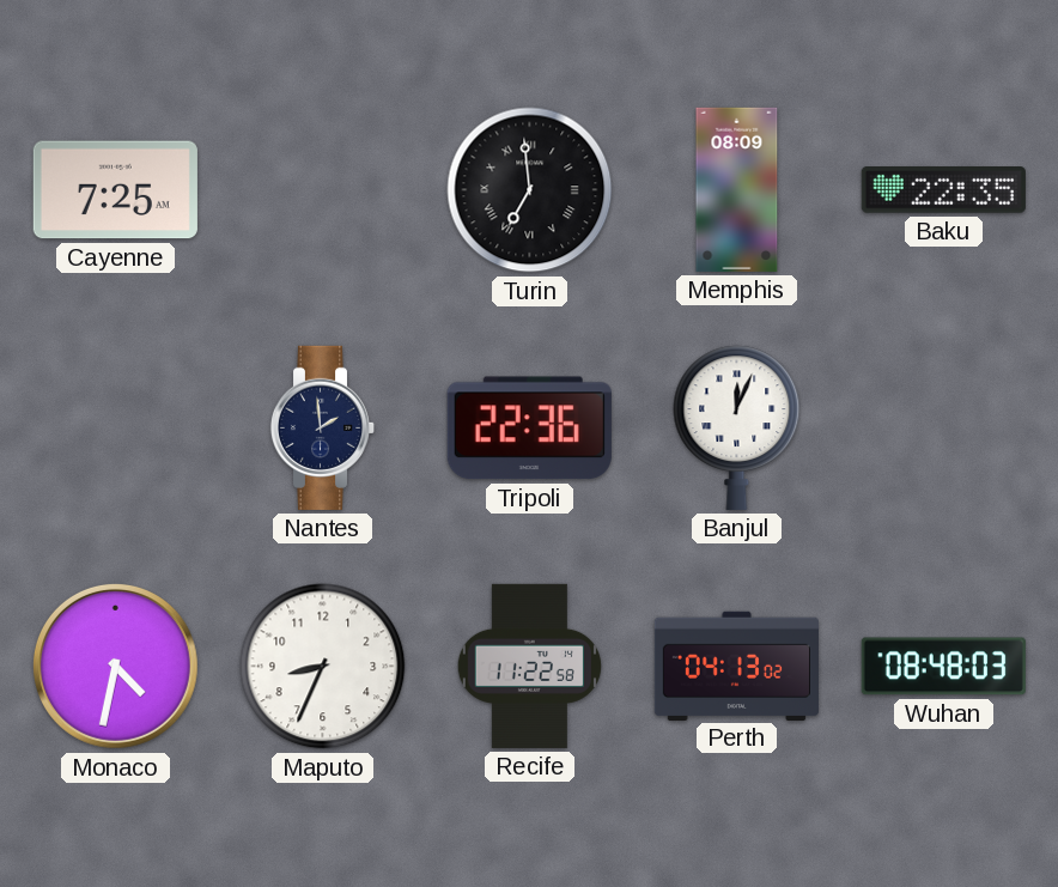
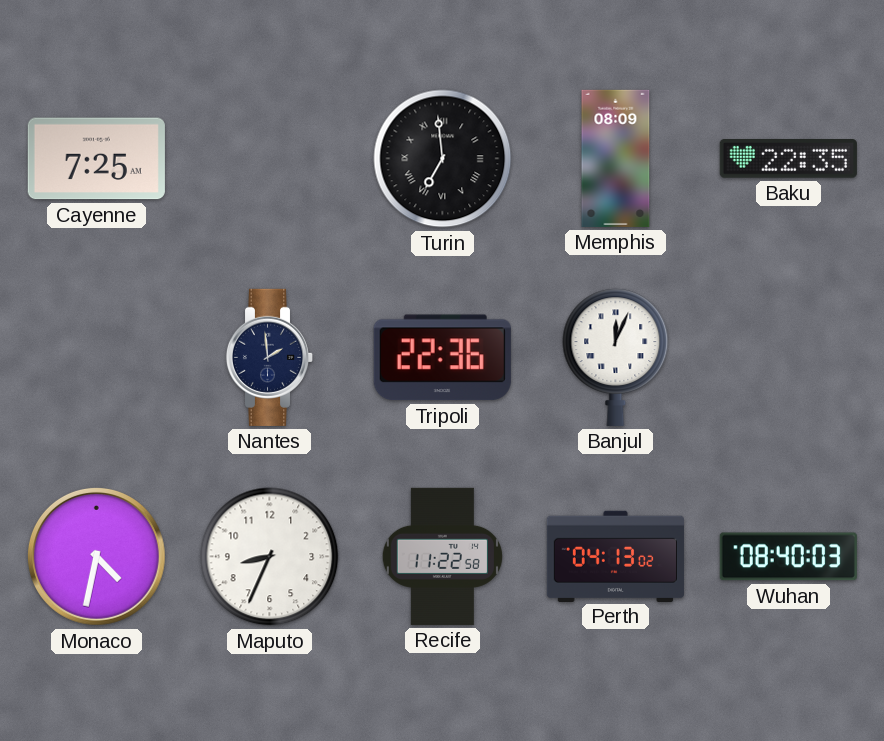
Wuhan: 08:48 -> 08:40
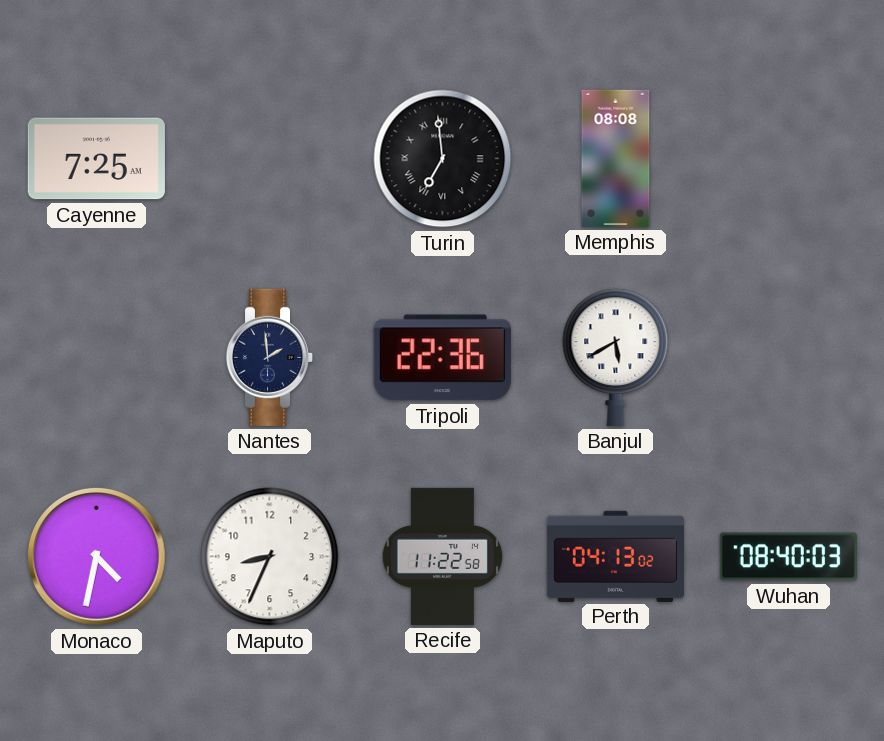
Memphis: 08:09 -> 08:08
Baku: 22:35 -> none
Banjul: 12:04 -> 5:40
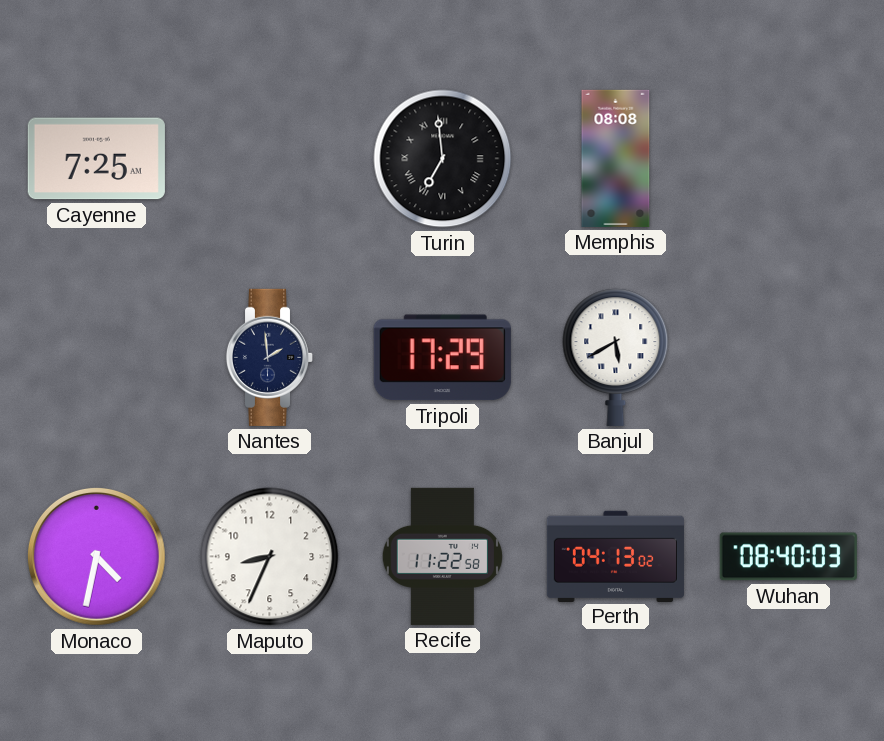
Tripoli: 22:36 -> 17:29
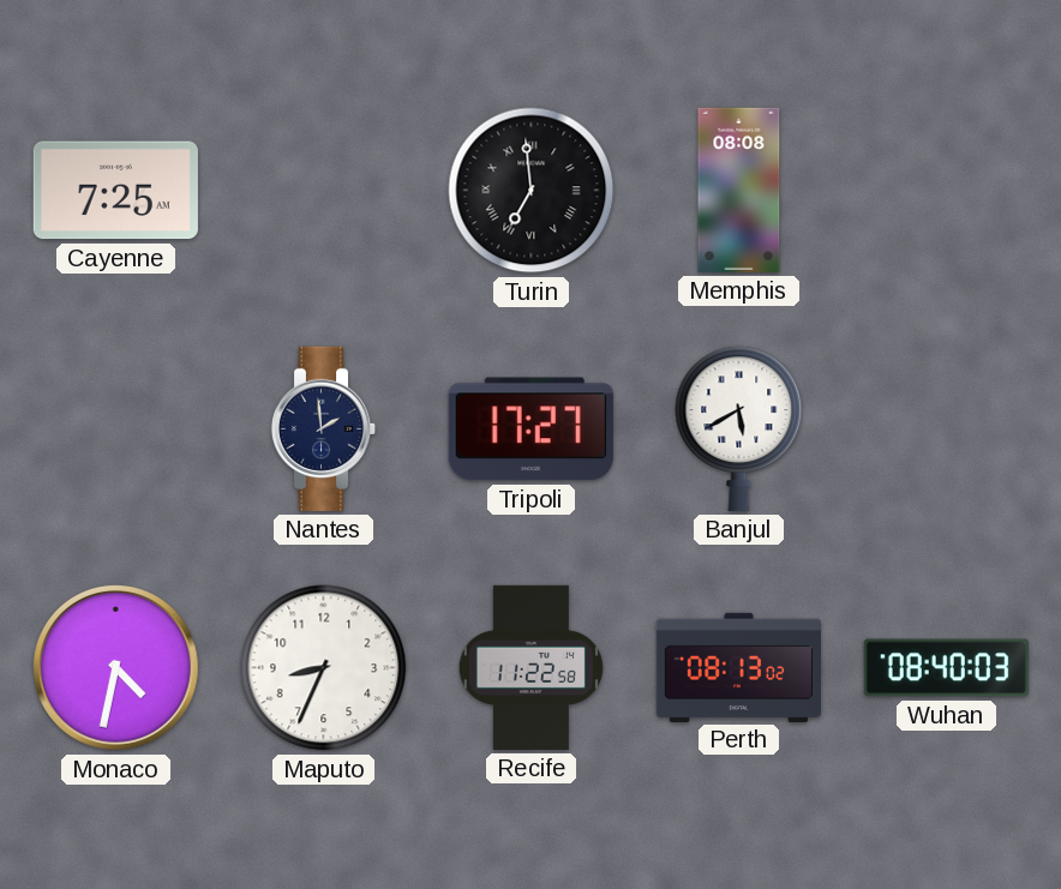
Tripoli: 17:29 -> 17:27
Perth: 04:13 -> 08:13
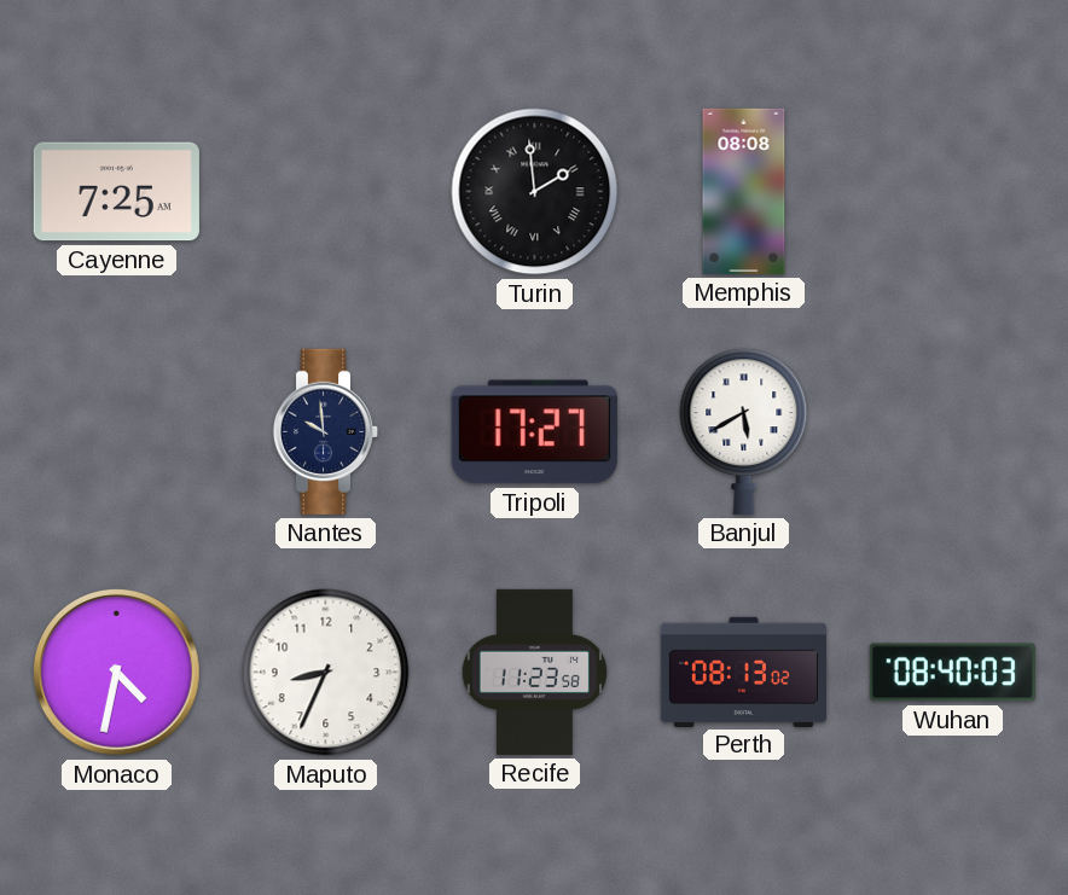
Turin: 6:59 -> 1:59
Nantes: 1:59 -> 9:59
Recife: 11:22 -> 11:23
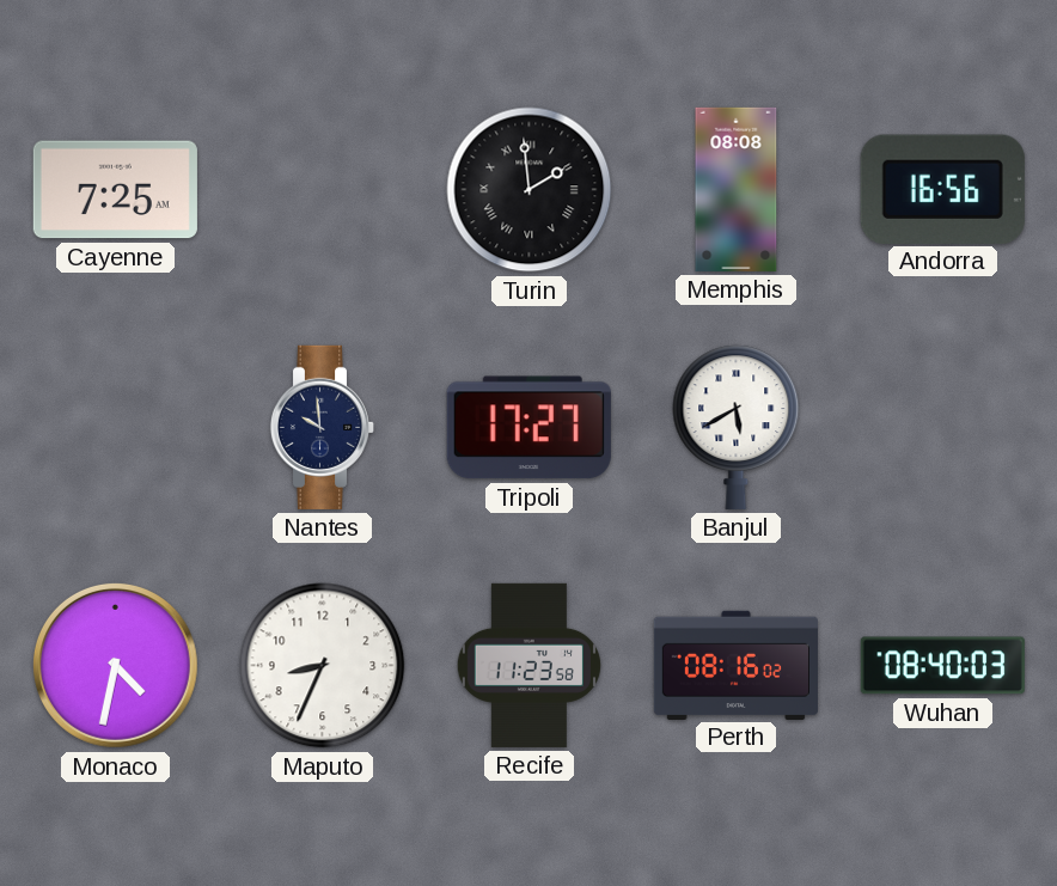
Andorra: none -> 16:56
Perth: 08:13 -> 08:16
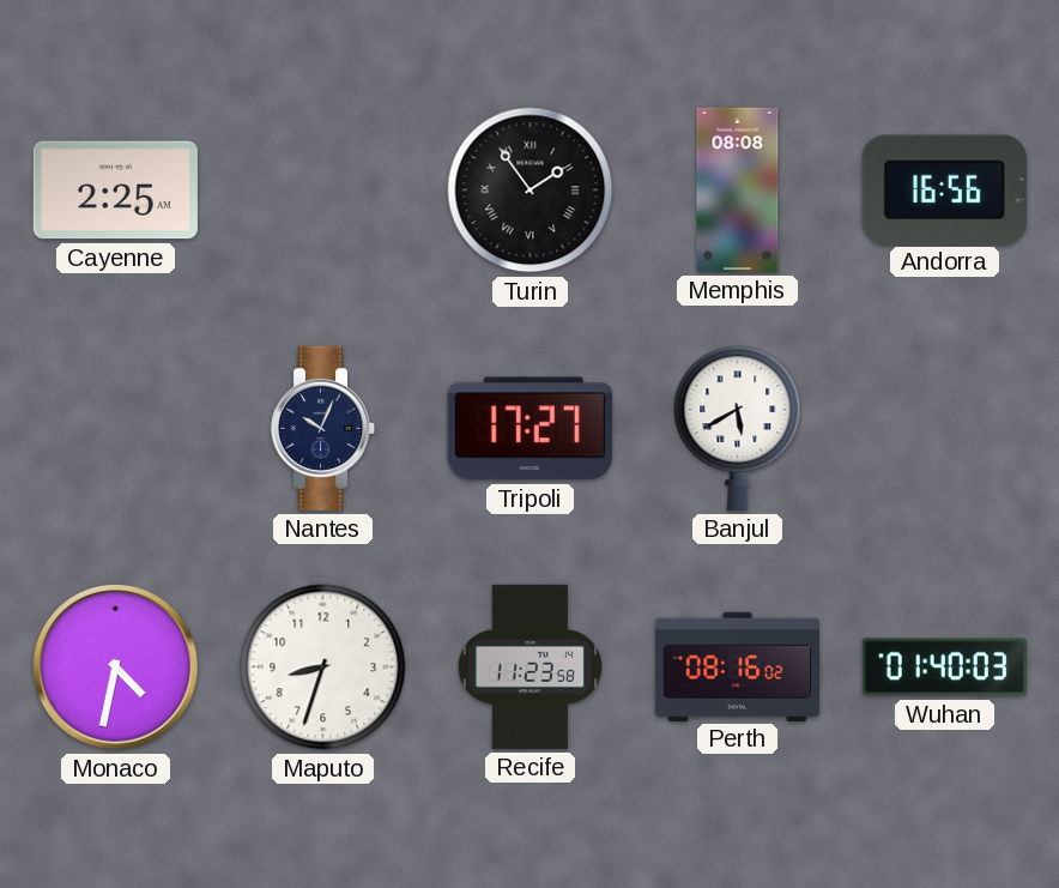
Cayenne: 7:25 -> 2:25
Turin: 1:59 -> 1:54
Nantes: 9:59 -> 10:04
Maputo: 8:34 -> 8:33
Wuhan: 08:40 -> 01:40
